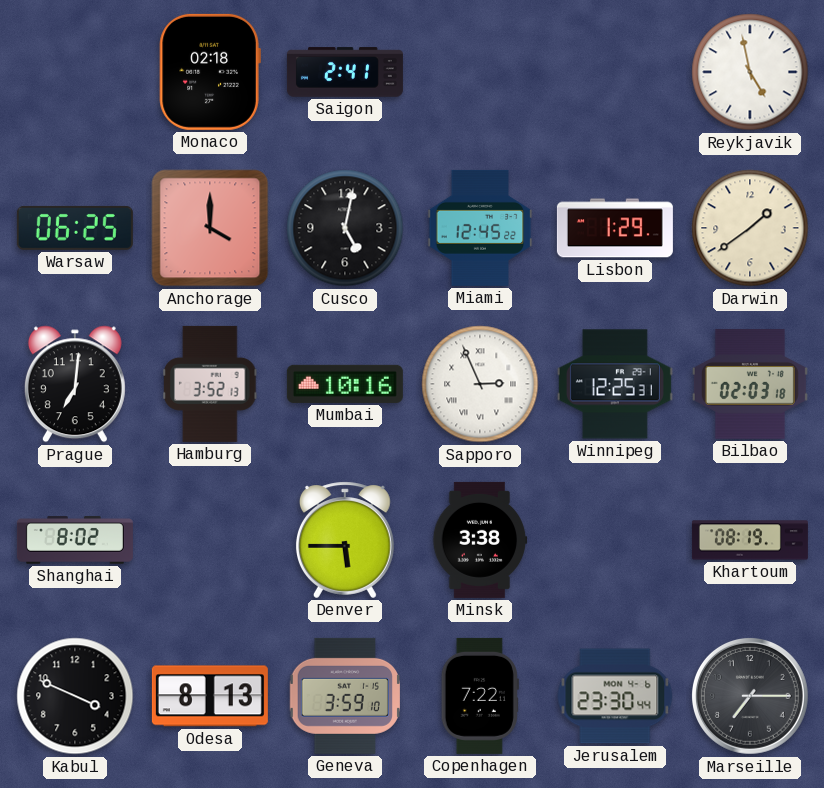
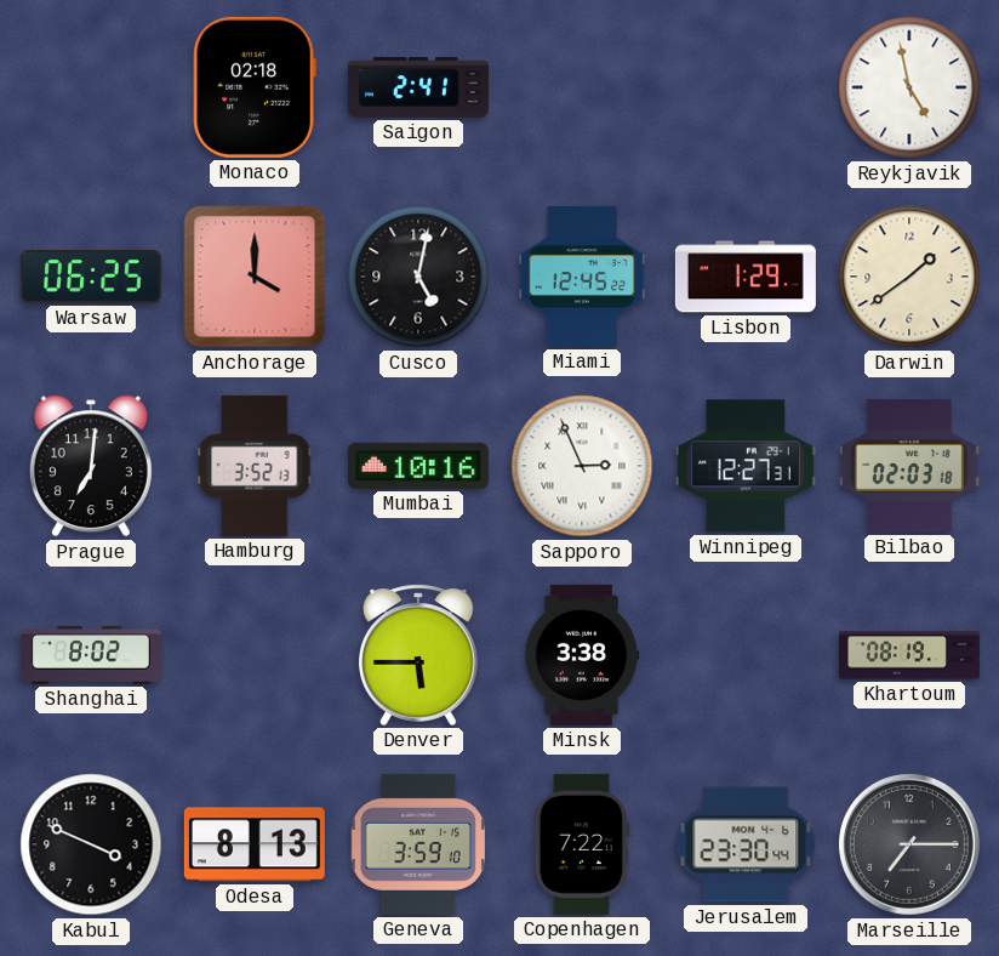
Winnipeg: 12:25 -> 12:27
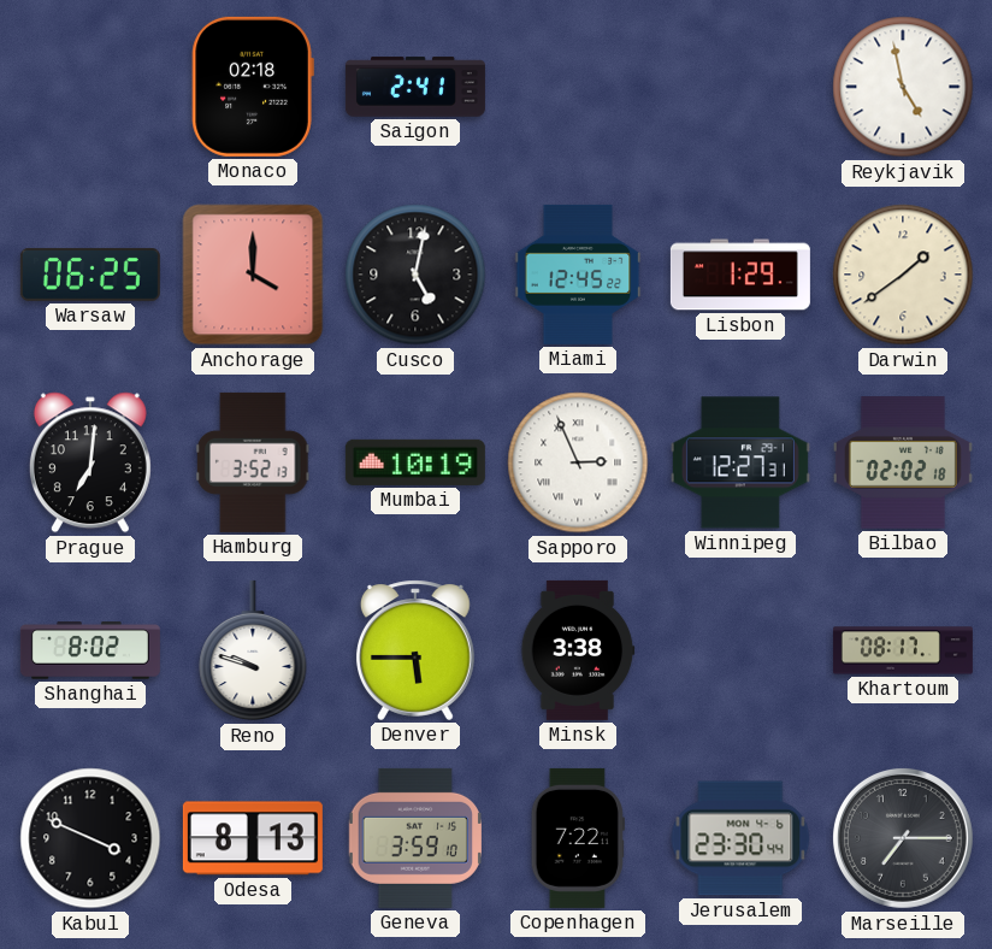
Mumbai: 10:16 -> 10:19
Bilbao: 02:03 -> 02:02
Reno: none -> 9:48
Khartoum: 08:19 -> 08:17
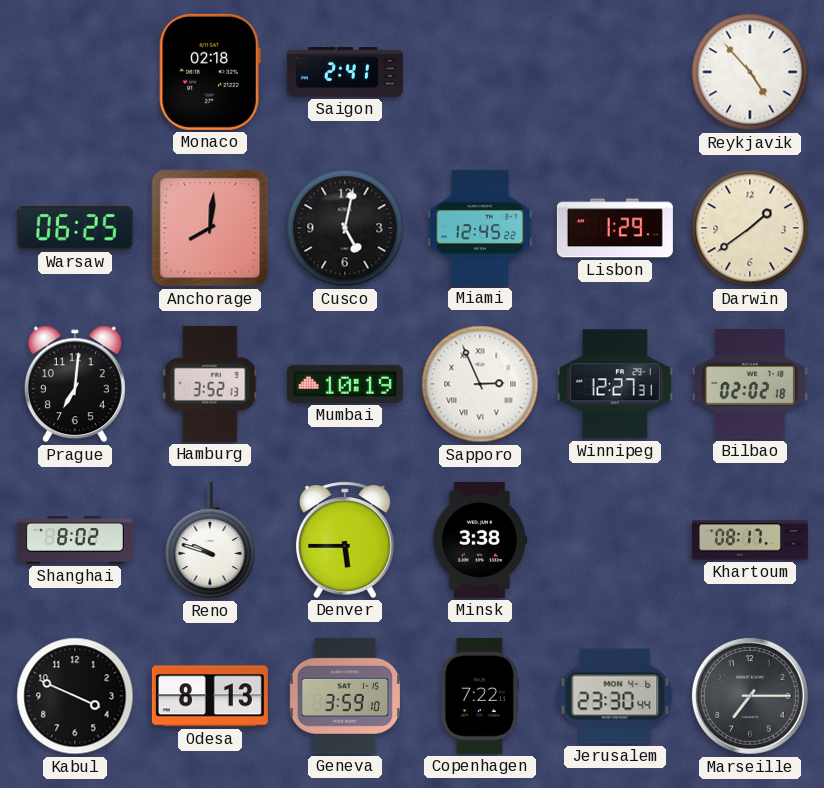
Reykjavik: 4:58 -> 4:53
Anchorage: 4:00 -> 8:01
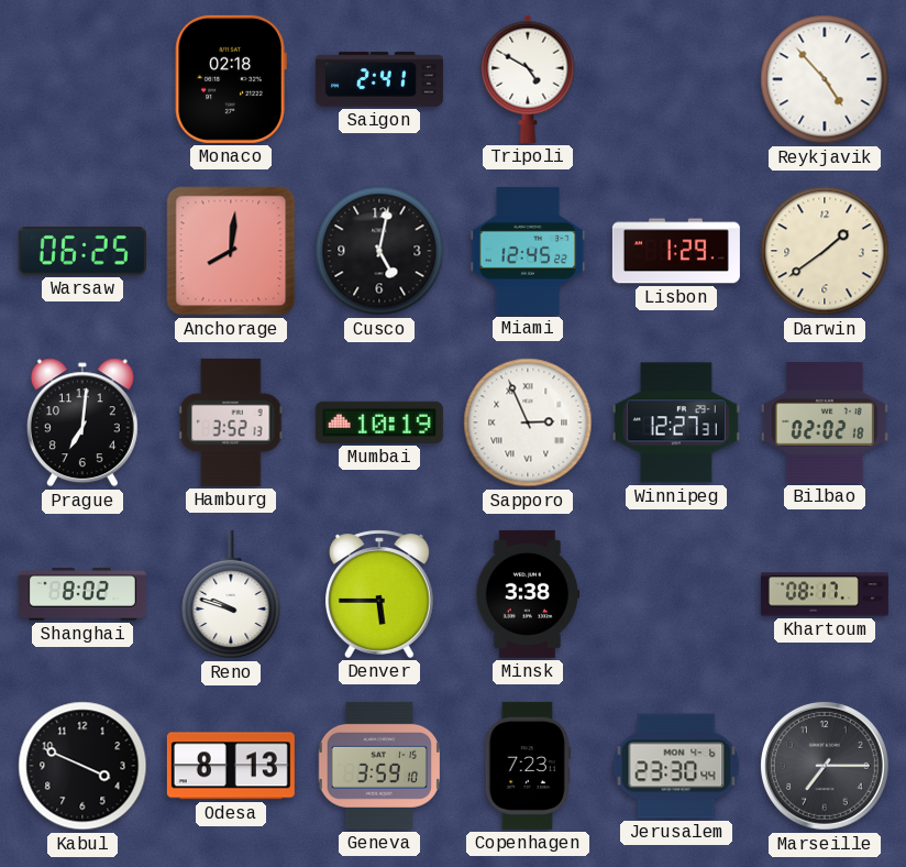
Tripoli: none -> 4:50
Copenhagen: 7:22 -> 7:23
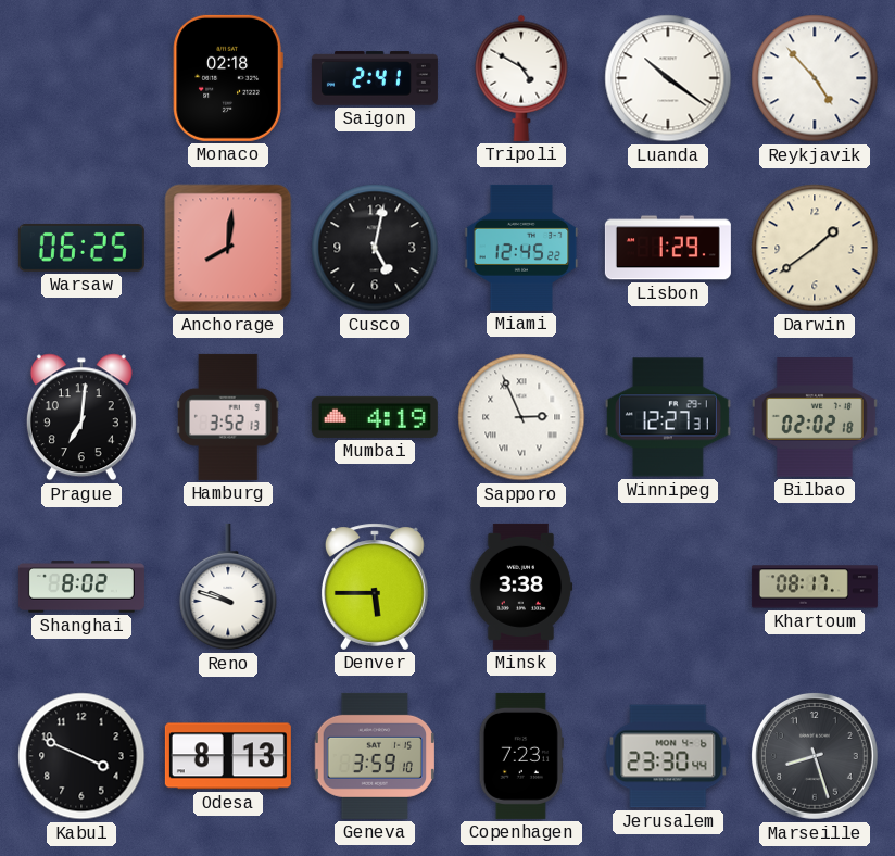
Luanda: none -> 10:21
Mumbai: 10:19 -> 4:19
Marseille: 7:15 -> 8:27
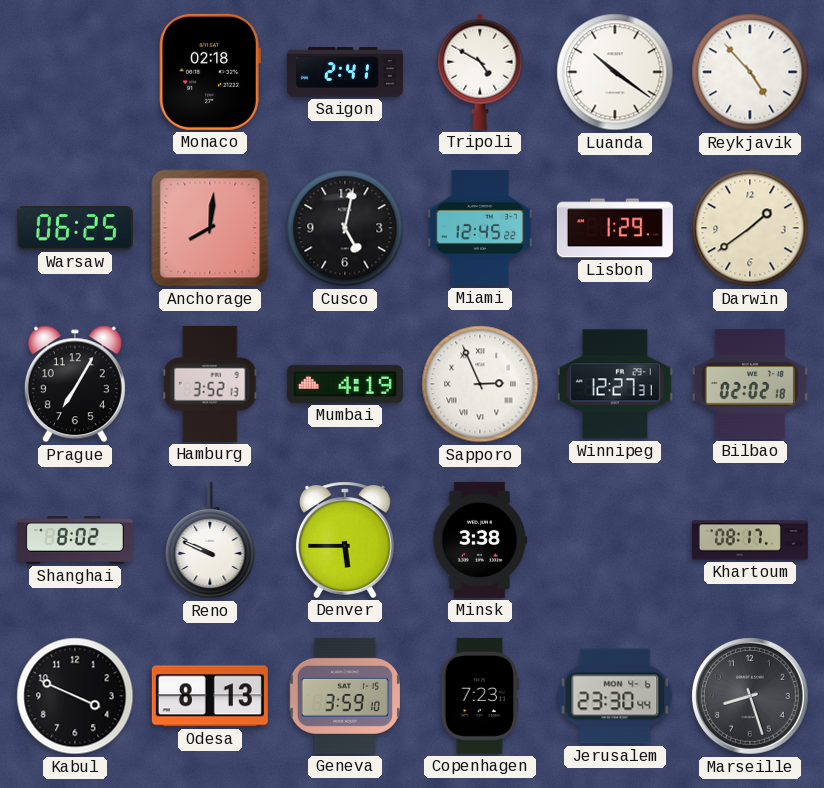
Prague: 7:01 -> 7:05
Reno: 9:48 -> 9:49
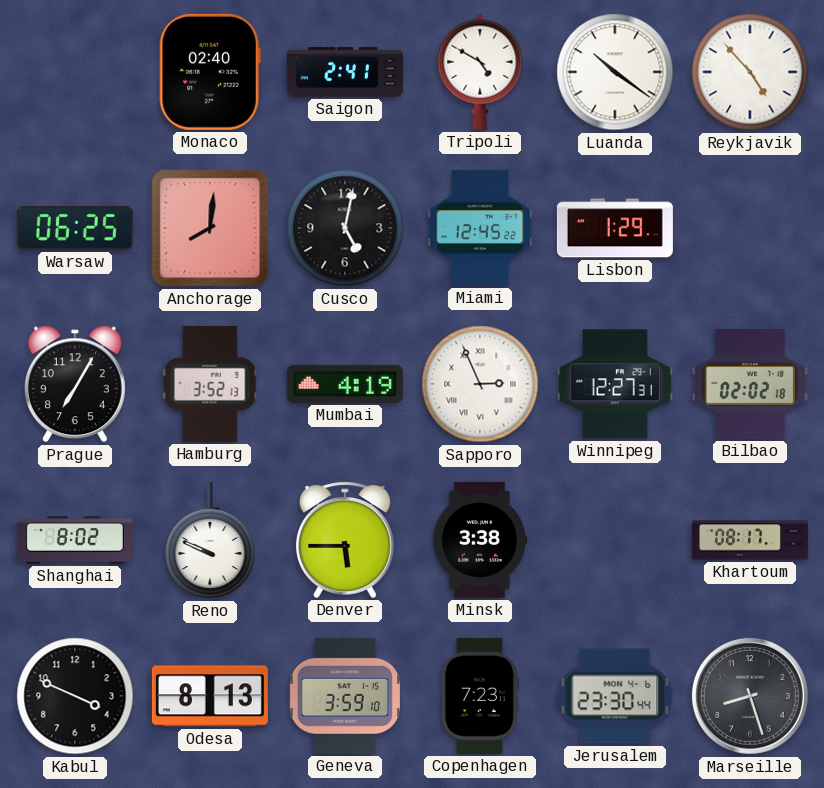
Monaco: 02:18 -> 02:40
Darwin: 1:39 -> none
